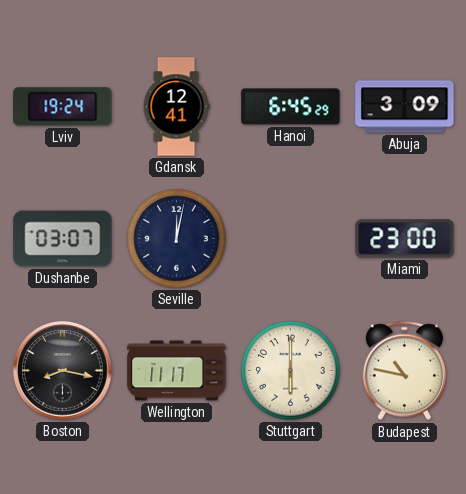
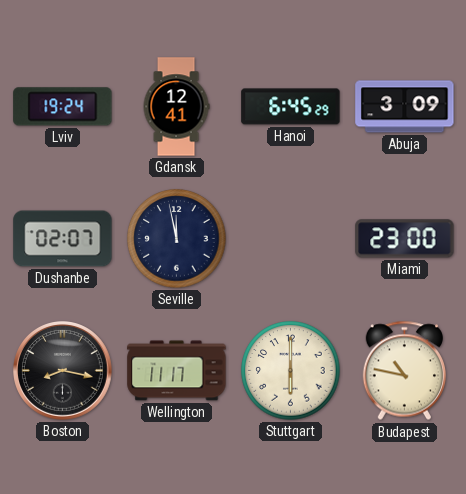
Dushanbe: 03:07 -> 02:07
Seville: 12:02 -> 11:58
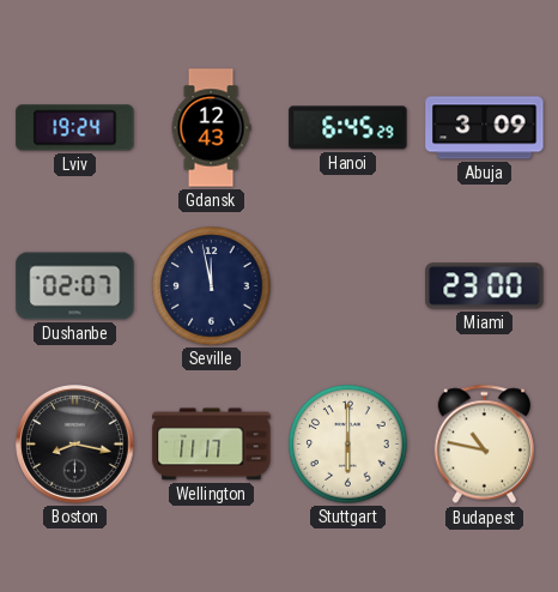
Gdansk: 12:41 -> 12:43
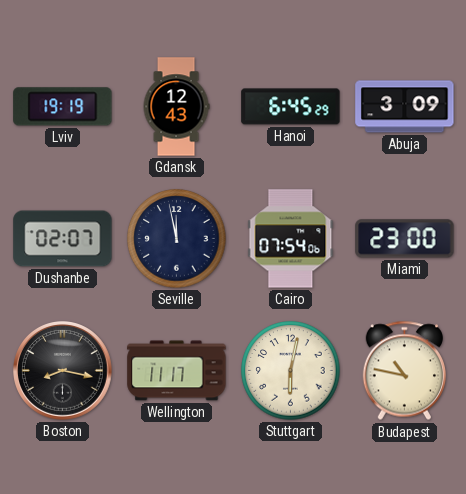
Lviv: 19:24 -> 19:19
Cairo: none -> 07:54
Stuttgart: 6:00 -> 6:02
